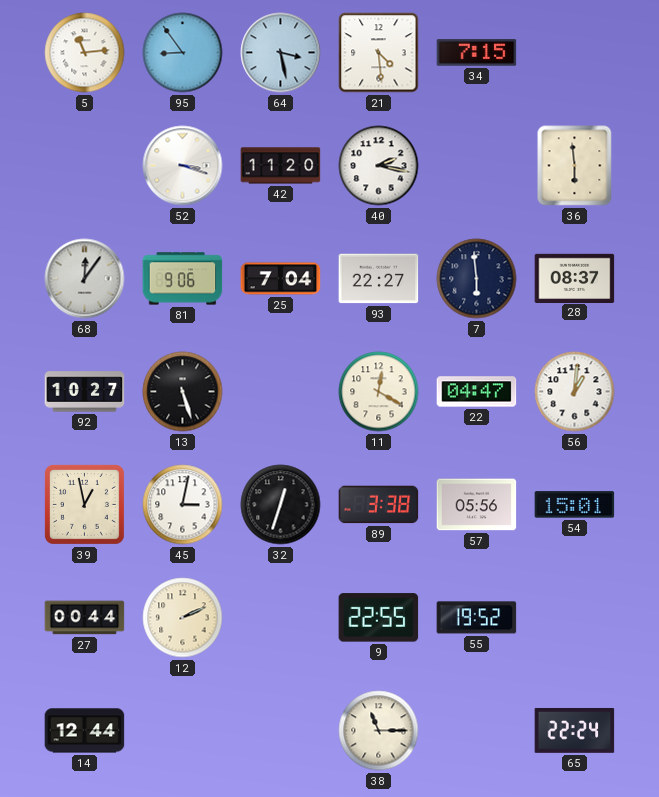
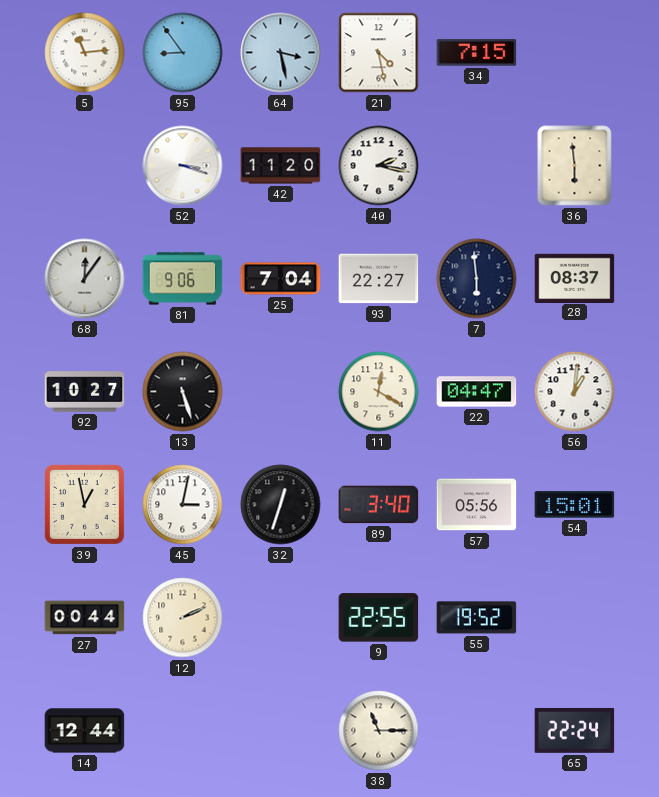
21: 4:29 -> 4:28
89: 3:38 -> 3:40
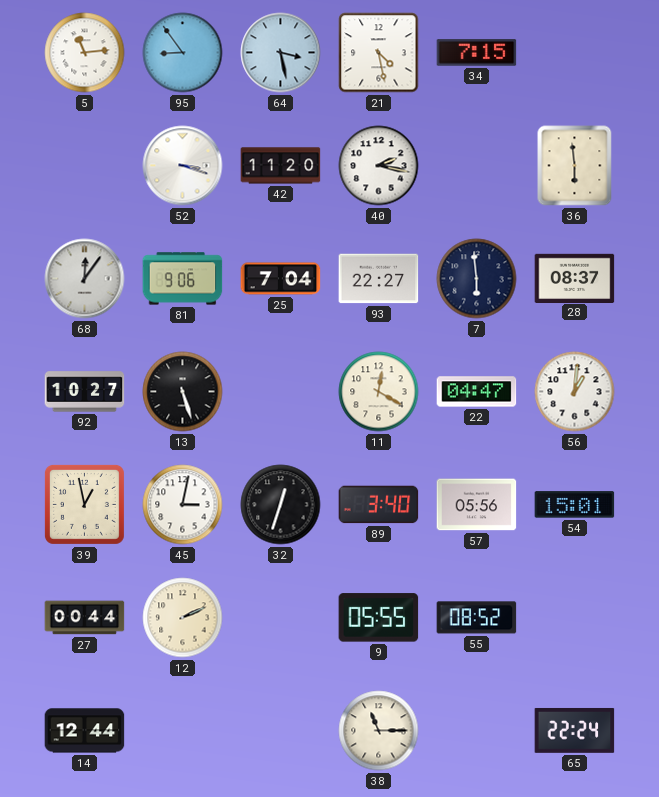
9: 22:55 -> 05:55
55: 19:52 -> 08:52
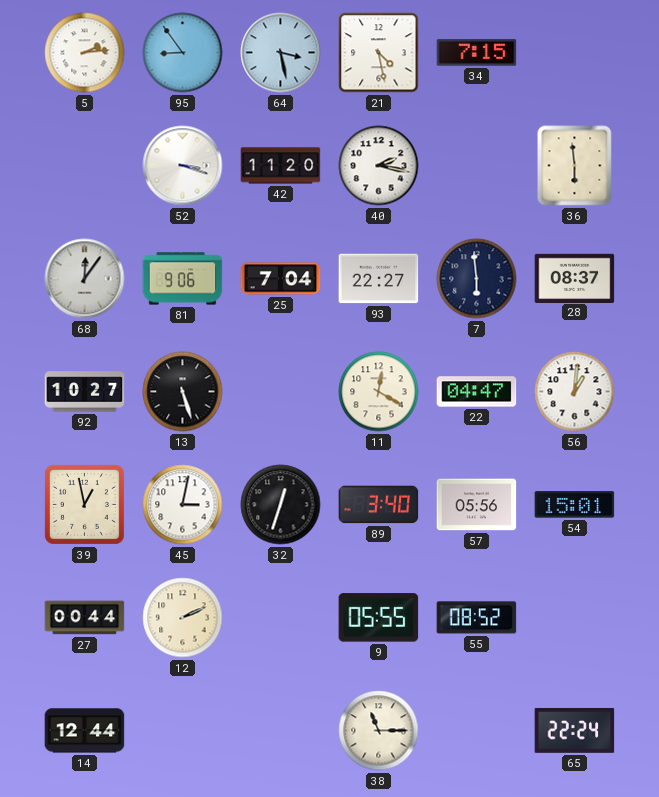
5: 11:14 -> 2:14
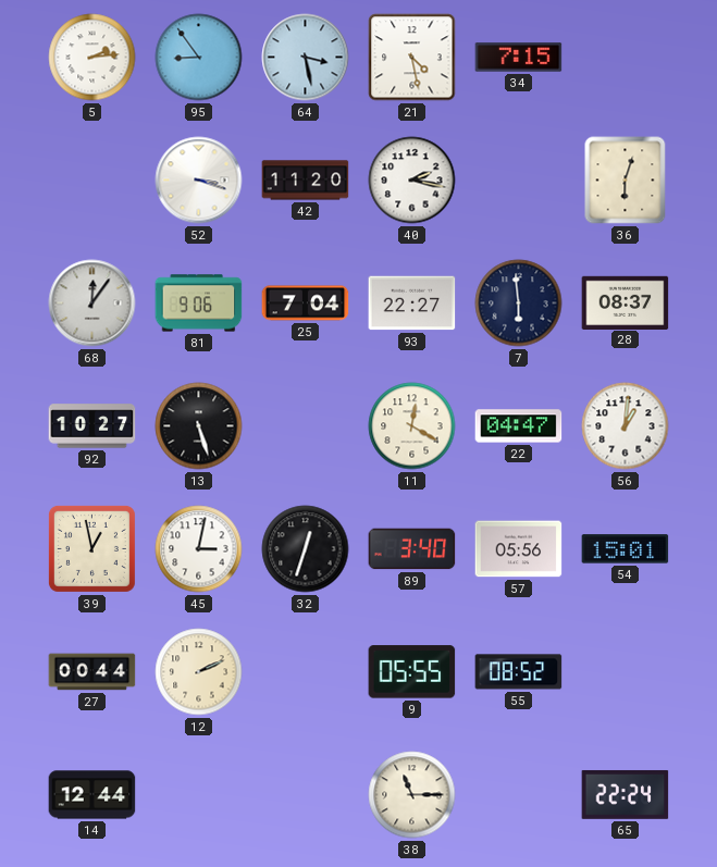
36: 5:59 -> 6:03
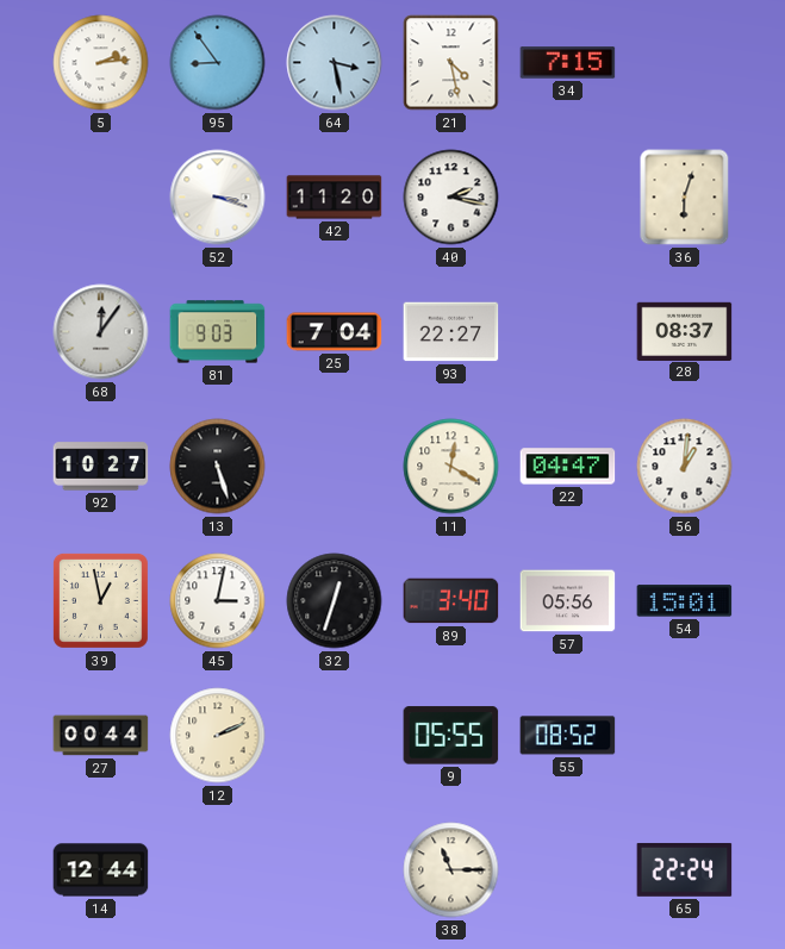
81: 9:06 -> 9:03
7: 5:59 -> none
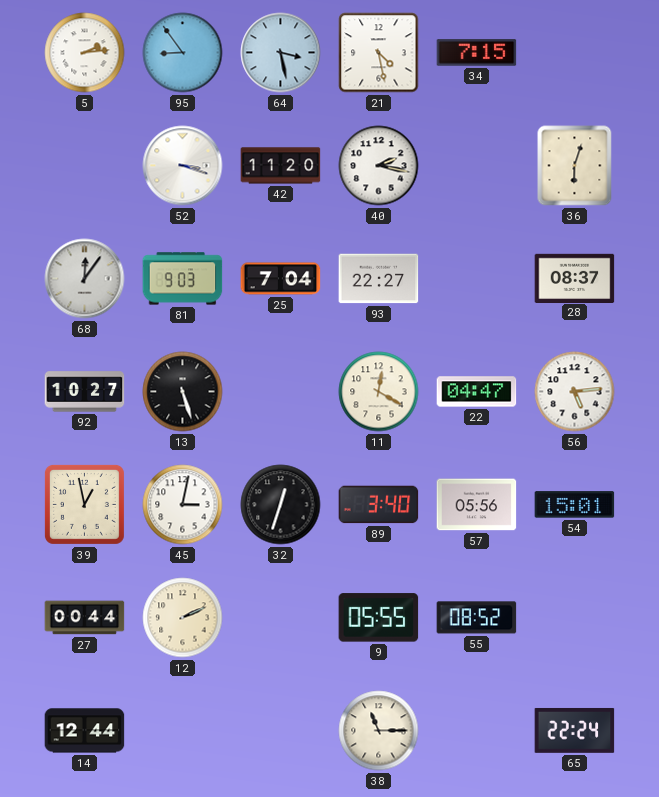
56: 1:01 -> 5:14
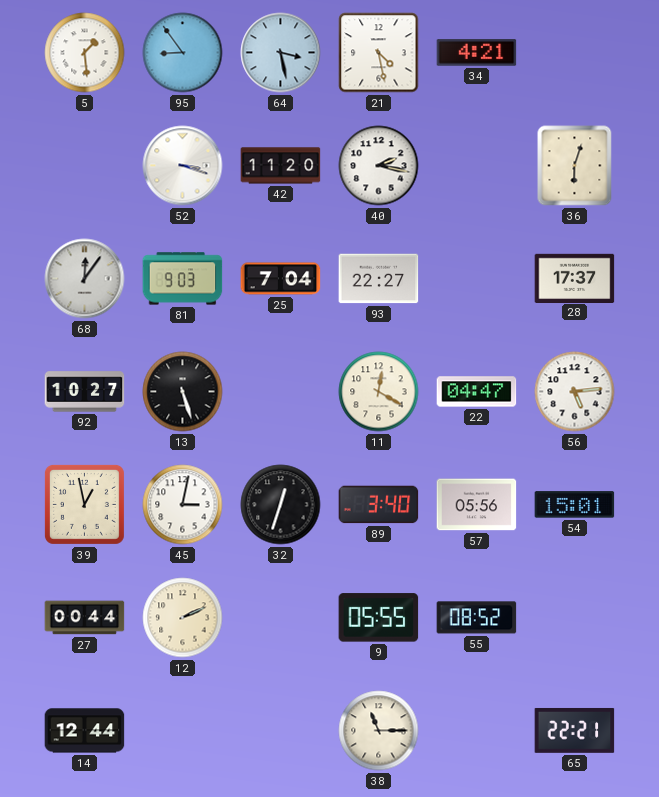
5: 2:14 -> 1:29
34: 7:15 -> 4:21
28: 08:37 -> 17:37
65: 22:24 -> 22:21
